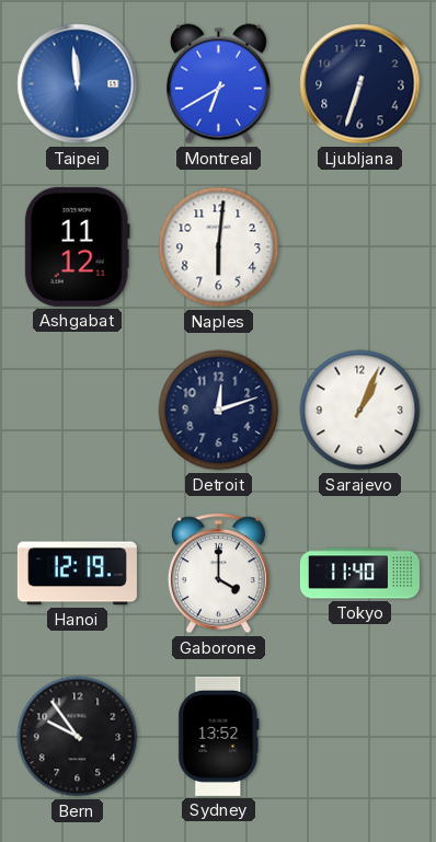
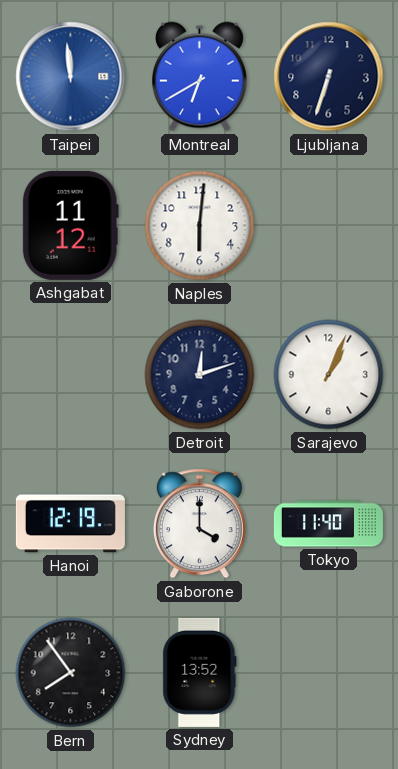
Bern: 9:54 -> 7:54
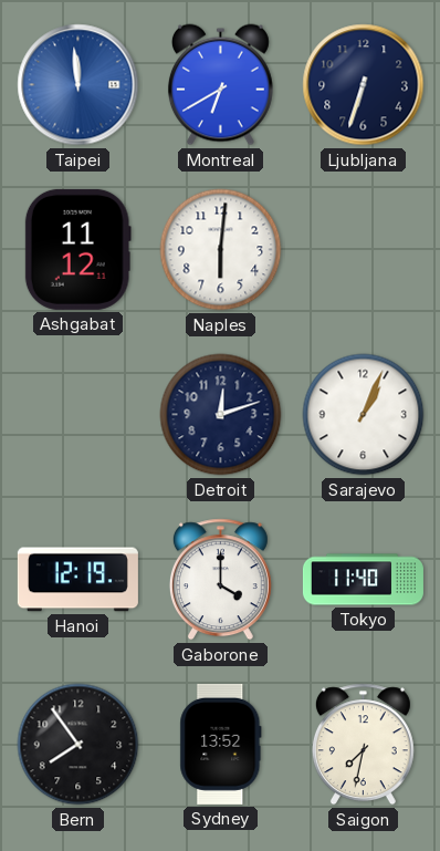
Saigon: none -> 7:32
